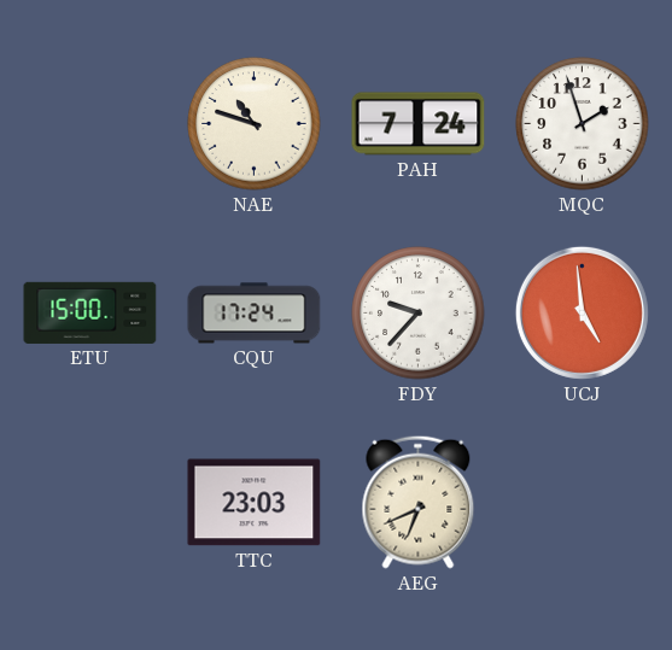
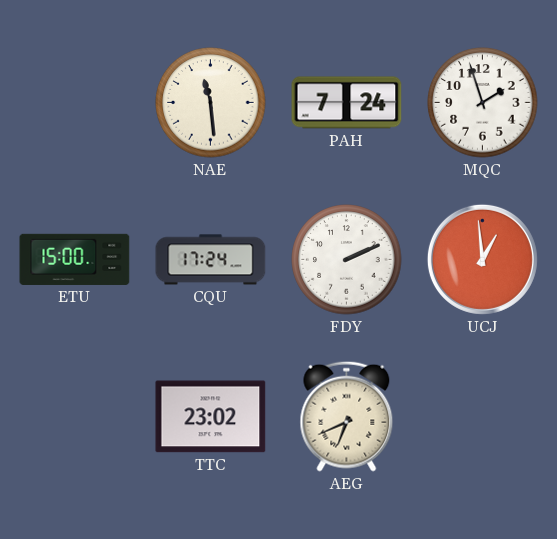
NAE: 10:48 -> 11:29
FDY: 9:37 -> 2:11
UCJ: 4:59 -> 12:59
TTC: 23:03 -> 23:02
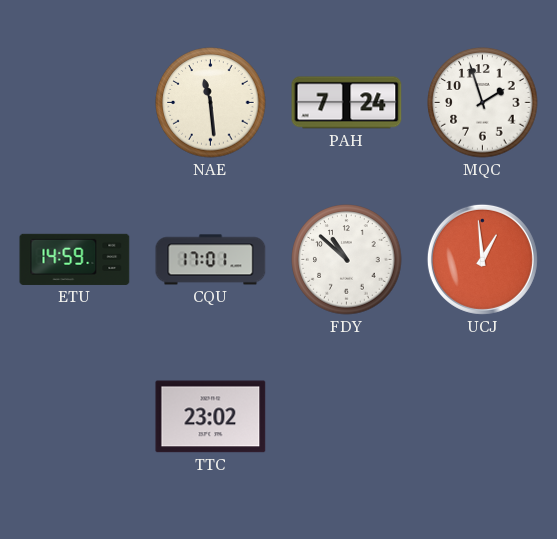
ETU: 15:00 -> 14:59
CQU: 17:24 -> 17:01
FDY: 2:11 -> 10:52
AEG: 6:41 -> none
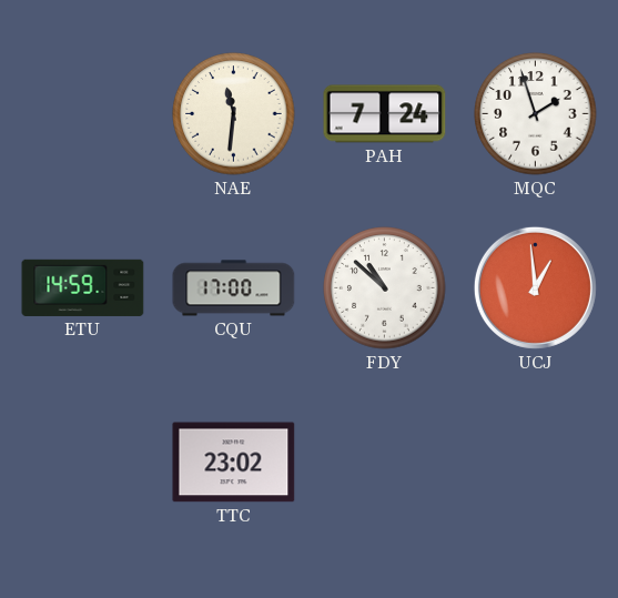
NAE: 11:29 -> 11:31
CQU: 17:01 -> 17:00
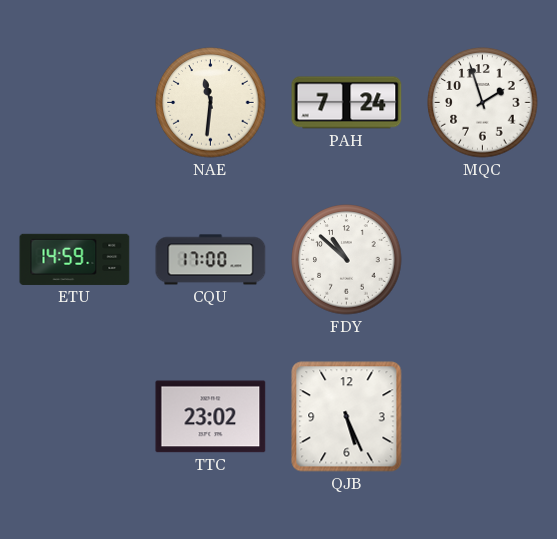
UCJ: 12:59 -> none
QJB: none -> 5:26
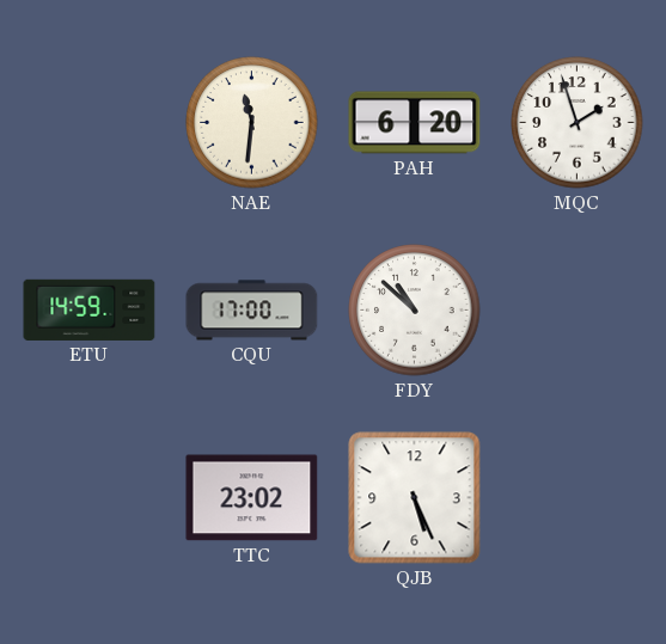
PAH: 7:24 -> 6:20
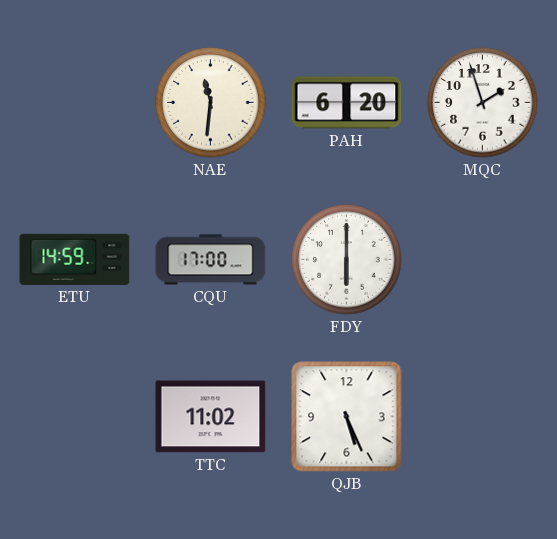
FDY: 10:52 -> 6:00
TTC: 23:02 -> 11:02
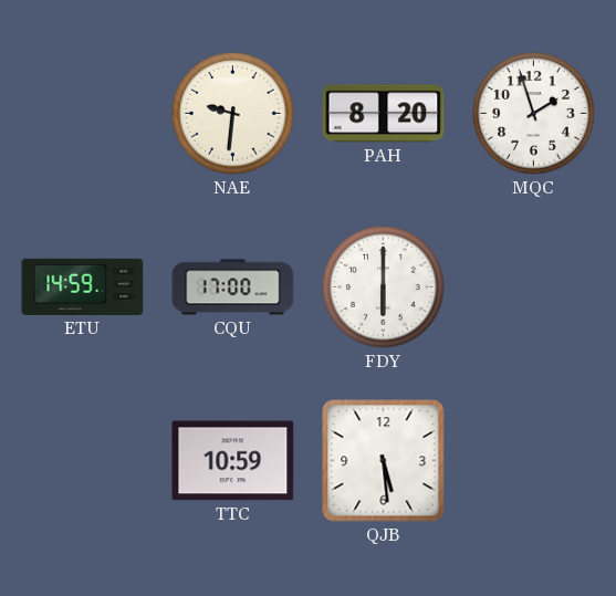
NAE: 11:31 -> 9:31
PAH: 6:20 -> 8:20
TTC: 11:02 -> 10:59
QJB: 5:26 -> 5:29
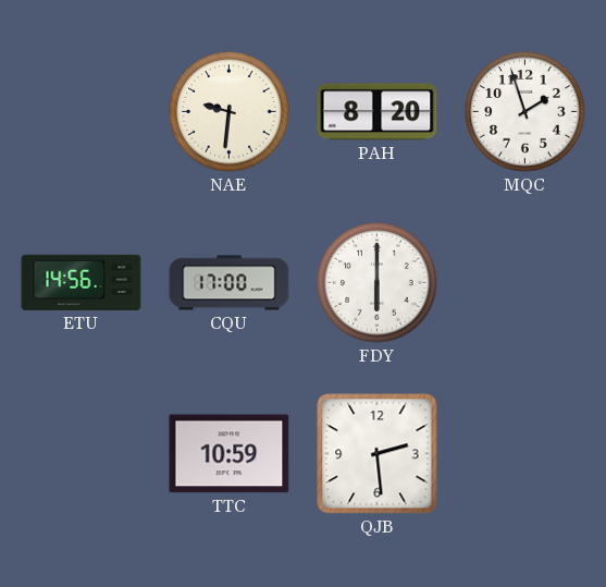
ETU: 14:59 -> 14:56
QJB: 5:29 -> 2:29
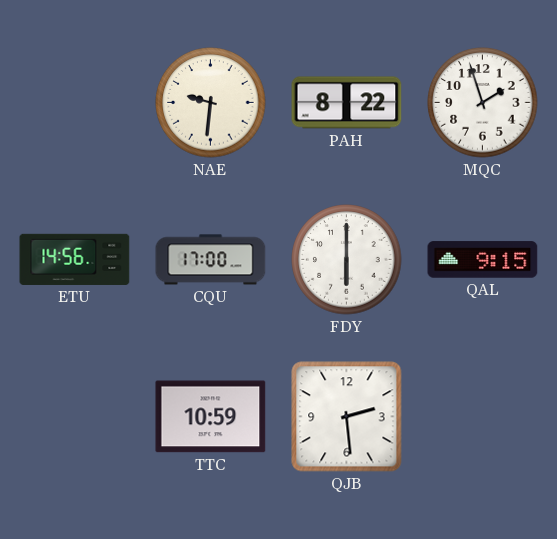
PAH: 8:20 -> 8:22
QAL: none -> 9:15
